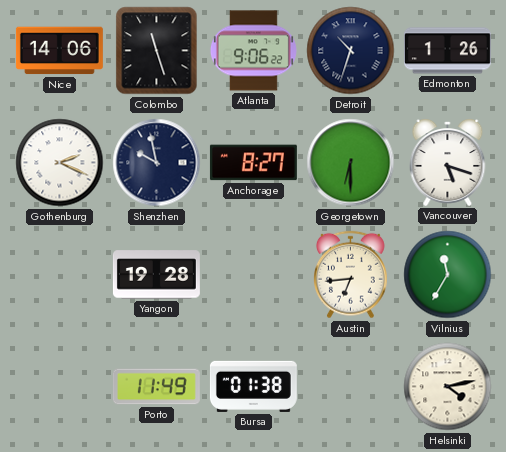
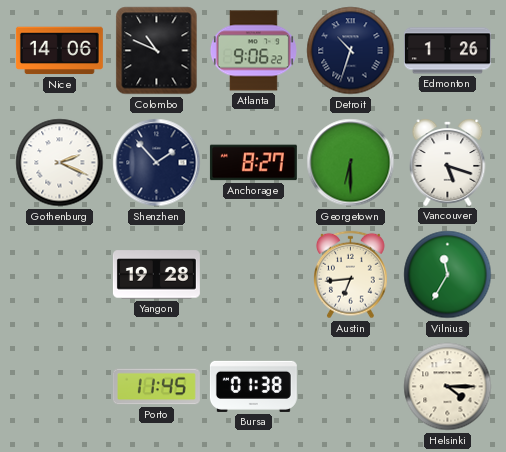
Colombo: 11:27 -> 10:49
Shenzhen: 9:58 -> 1:53
Porto: 11:49 -> 11:45
Helsinki: 4:13 -> 4:15
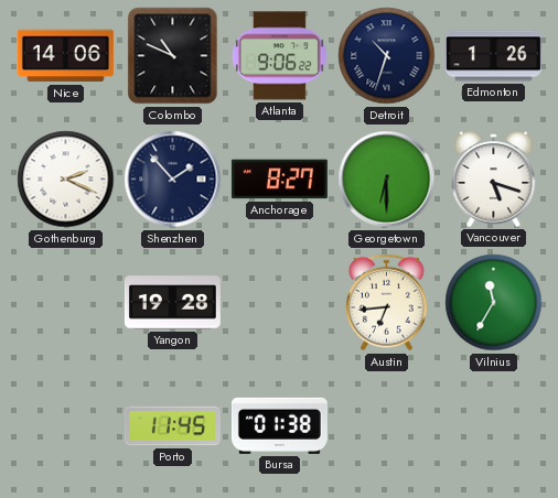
Helsinki: 4:15 -> none
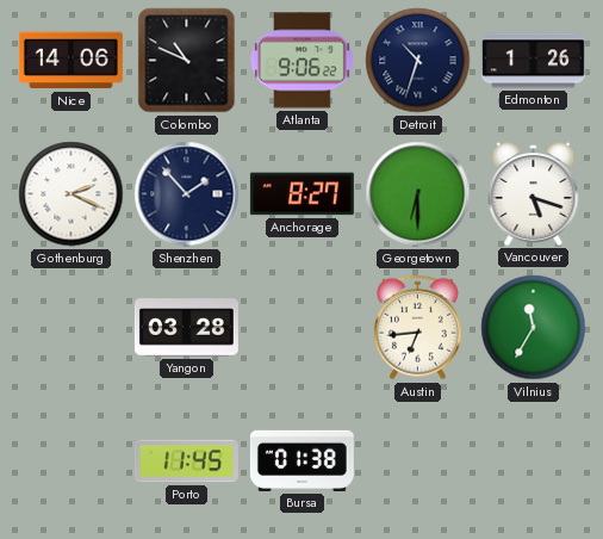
Yangon: 19:28 -> 03:28
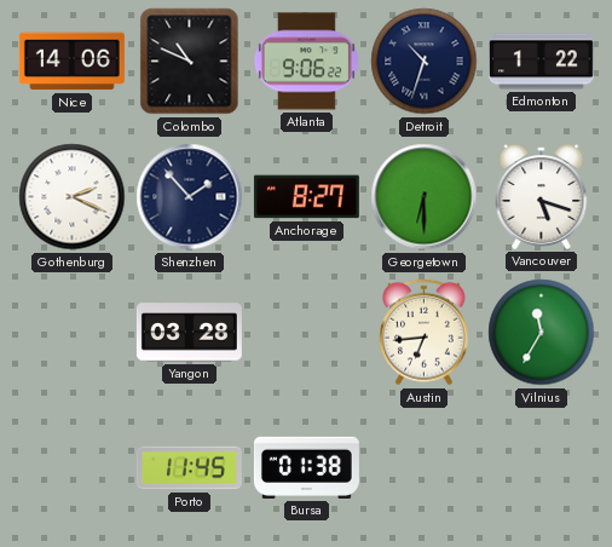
Edmonton: 1:26 -> 1:22
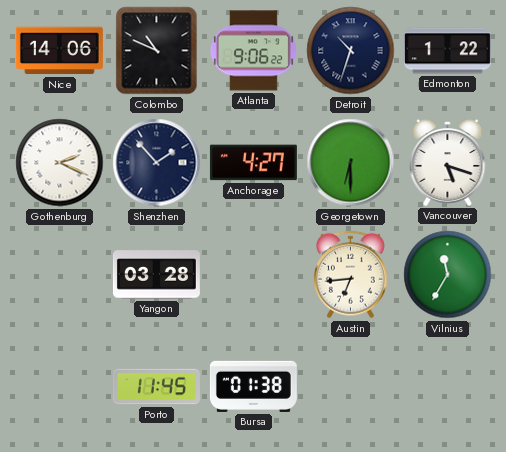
Anchorage: 8:27 -> 4:27
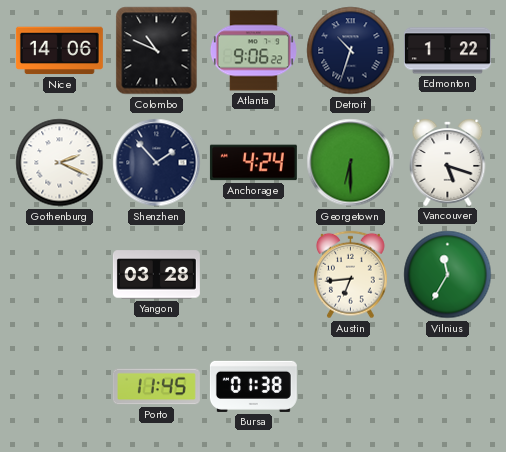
Anchorage: 4:27 -> 4:24
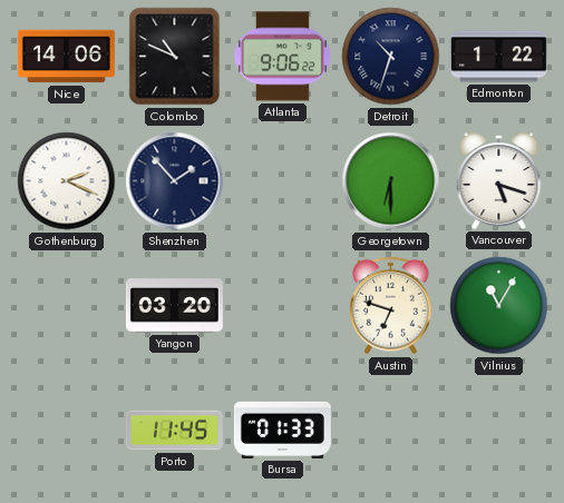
Anchorage: 4:24 -> none
Yangon: 03:28 -> 03:20
Austin: 6:44 -> 6:48
Vilnius: 11:35 -> 11:05
Bursa: 01:38 -> 01:33
